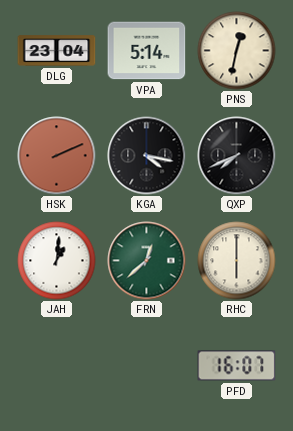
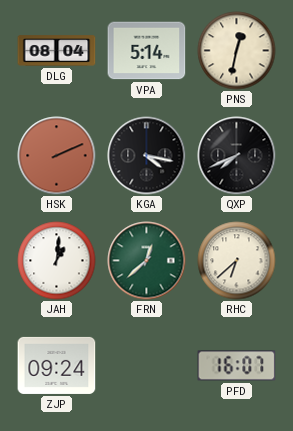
DLG: 23:04 -> 08:04
RHC: 6:00 -> 6:38
ZJP: none -> 09:24
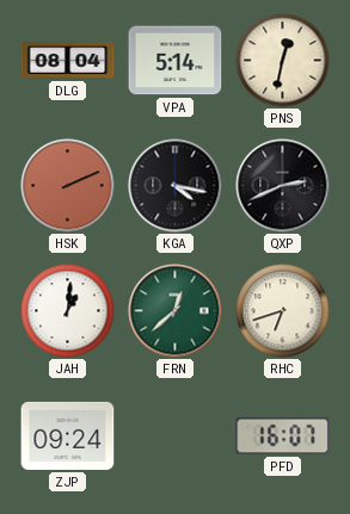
QXP: 7:41 -> 2:41
RHC: 6:38 -> 6:42
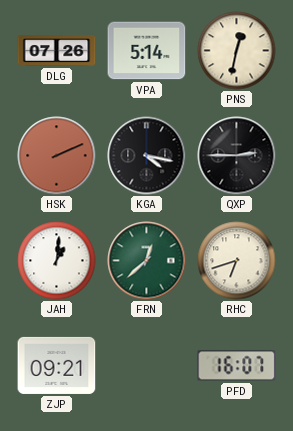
DLG: 08:04 -> 07:26
QXP: 2:41 -> 2:45
ZJP: 09:24 -> 09:21
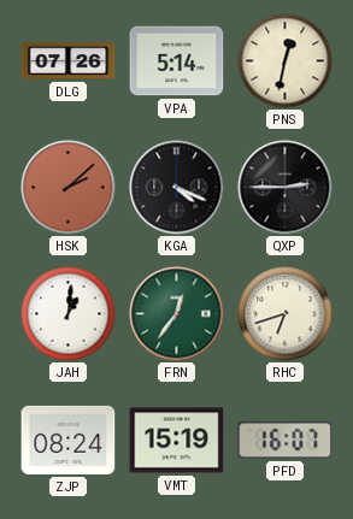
HSK: 2:11 -> 2:08
KGA: 4:17 -> 4:19
FRN: 12:38 -> 12:36
ZJP: 09:21 -> 08:24
VMT: none -> 15:19
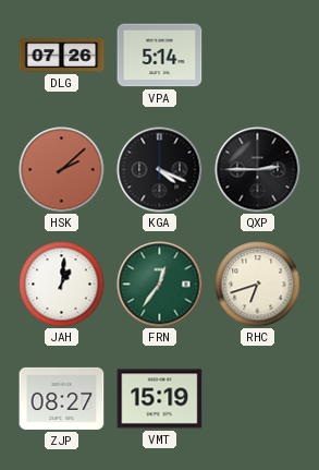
PNS: 12:32 -> none
ZJP: 08:24 -> 08:27
PFD: 16:07 -> none
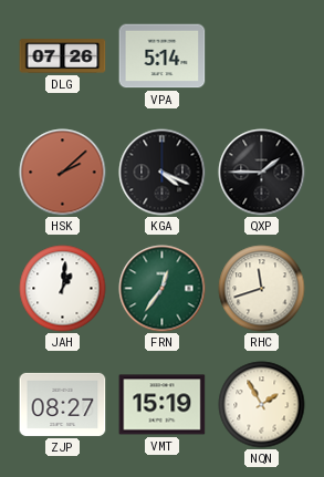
QXP: 2:45 -> 1:45
RHC: 6:42 -> 11:42
NQN: none -> 1:55
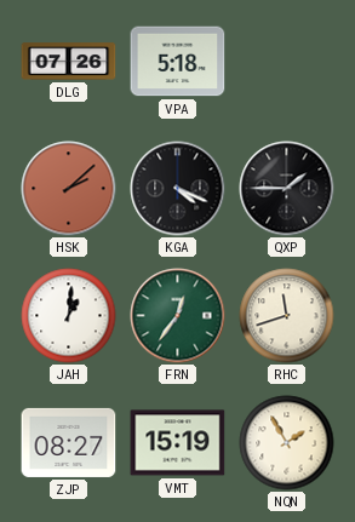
VPA: 5:14 -> 5:18
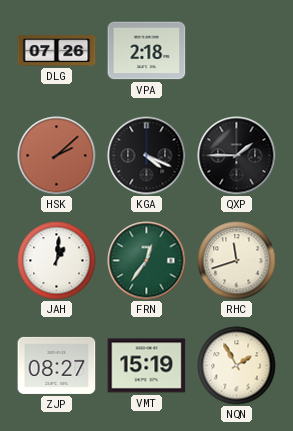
VPA: 5:18 -> 2:18
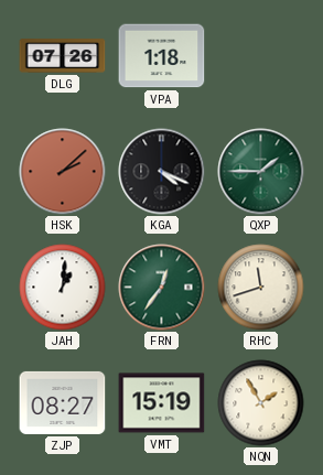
VPA: 2:18 -> 1:18
QXP dial: black -> green
